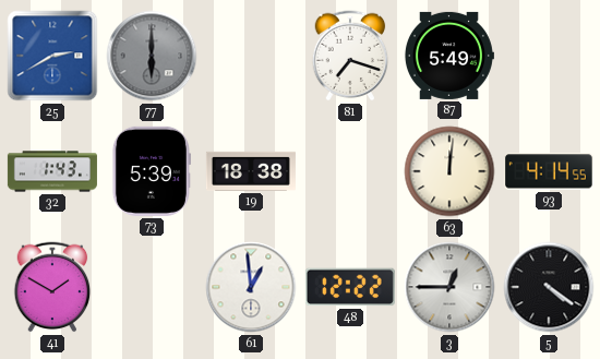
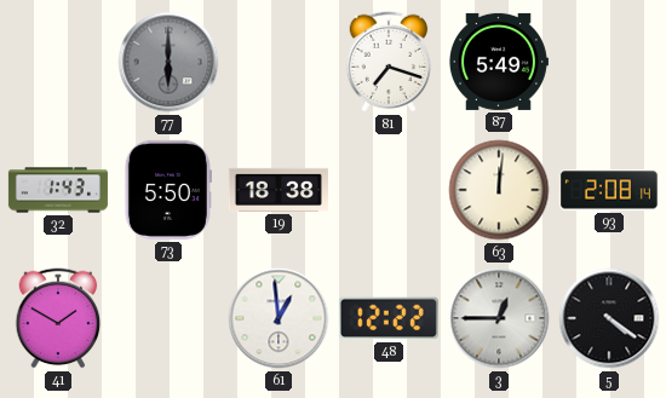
25: 2:40 -> none
73: 5:39 -> 5:50
93: 4:14 -> 2:08
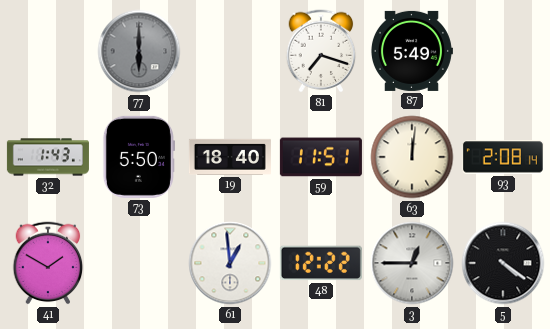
19: 18:38 -> 18:40
59: none -> 11:51
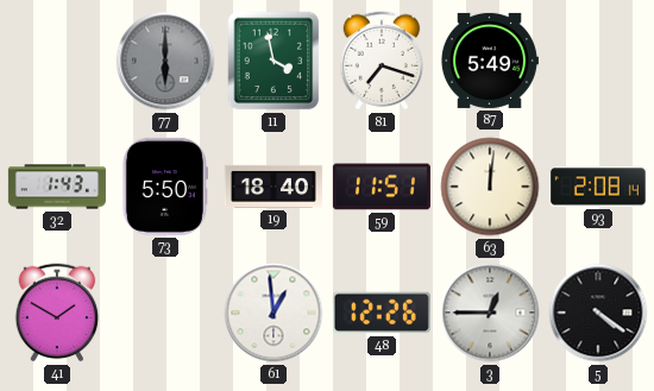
11: none -> 3:58
48: 12:22 -> 12:26
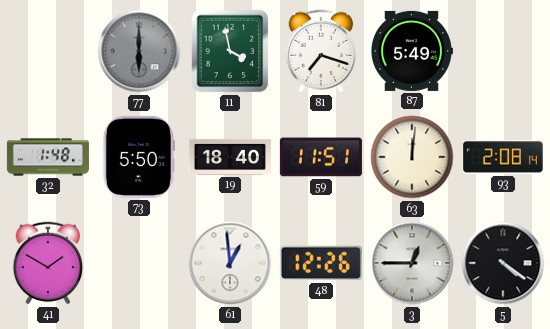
32: 1:43 -> 1:48
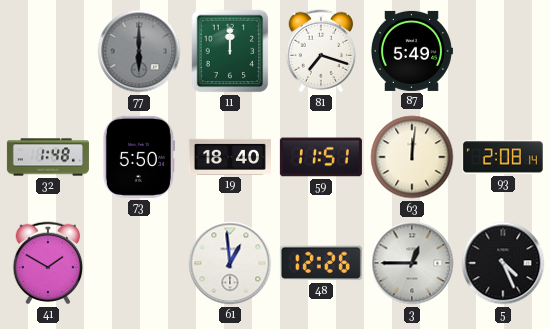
11: 3:58 -> 12:00
5: 4:21 -> 4:26
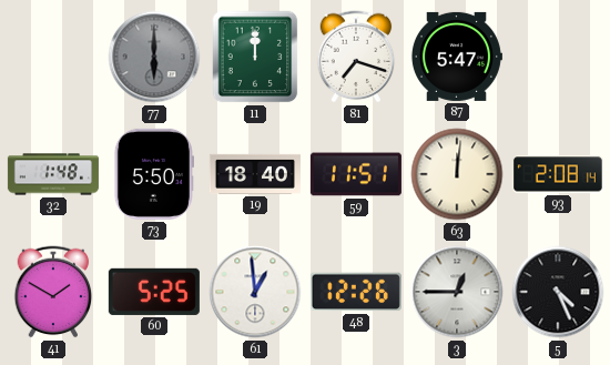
87: 5:49 -> 5:47
60: none -> 5:25
